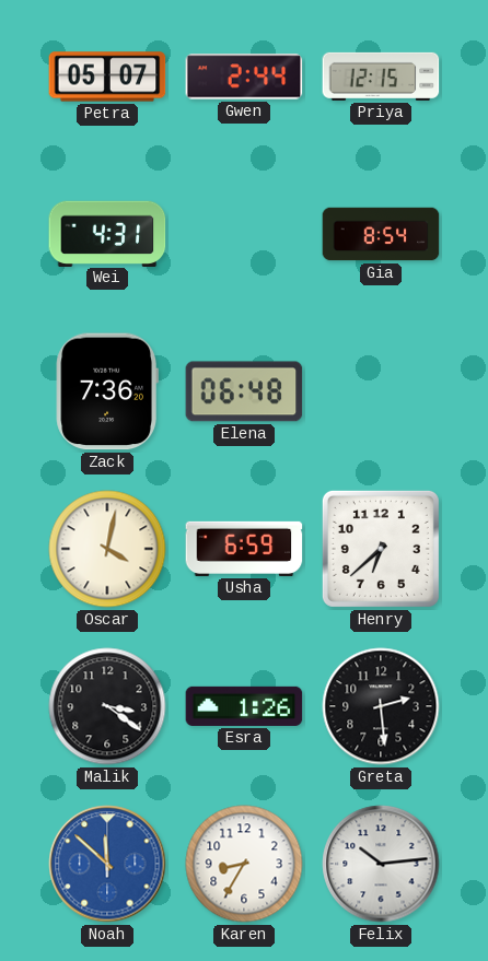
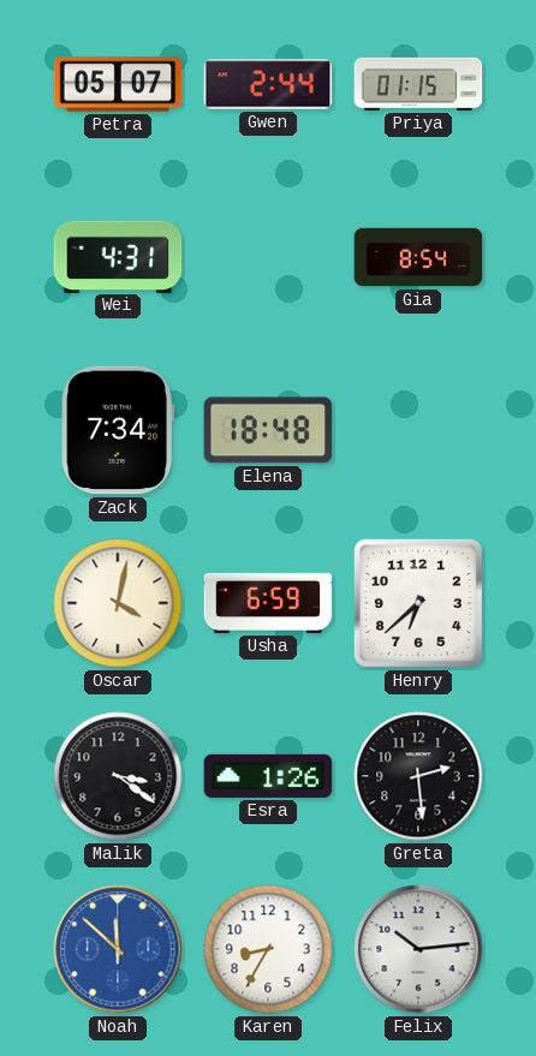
Priya: 12:15 -> 01:15
Zack: 7:36 -> 7:34
Elena: 06:48 -> 18:48
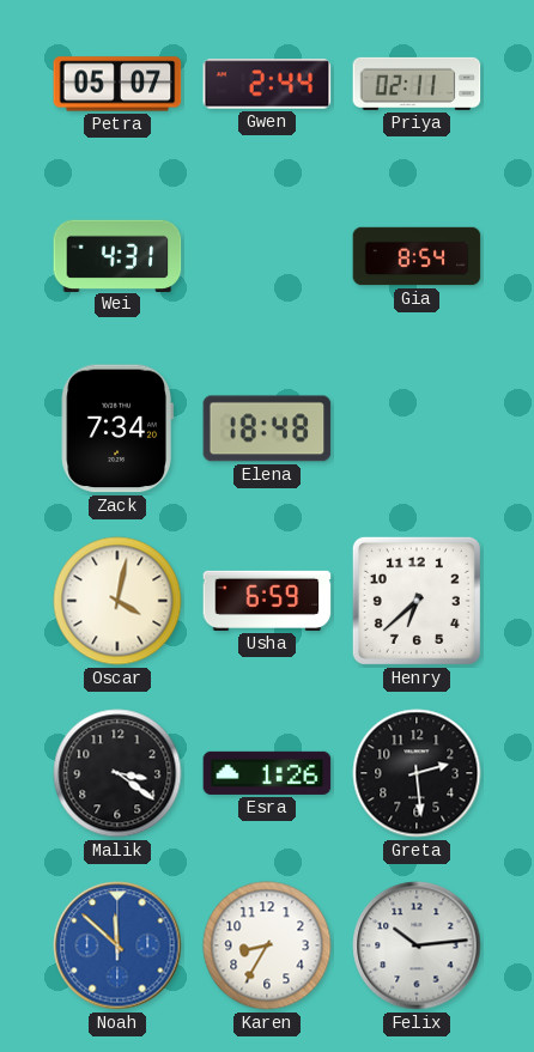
Priya: 01:15 -> 02:11
